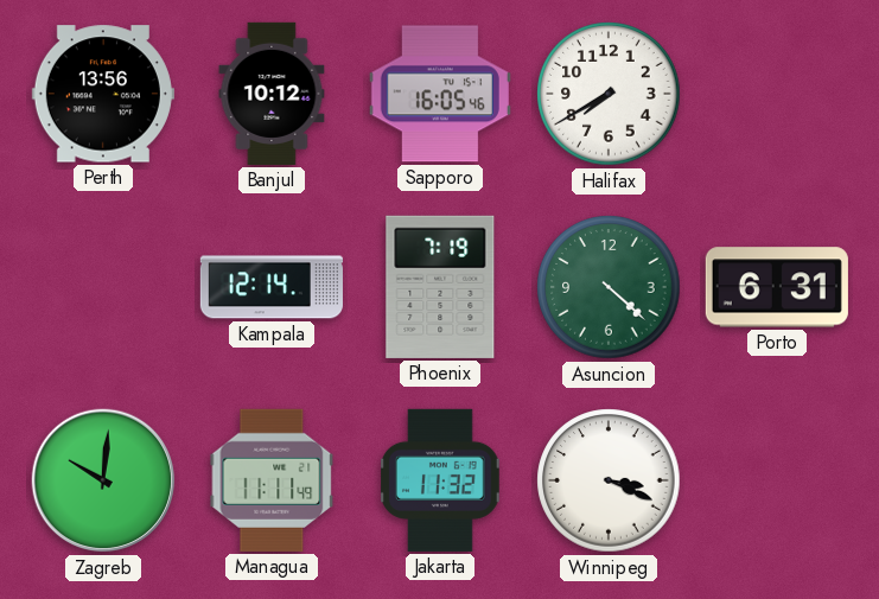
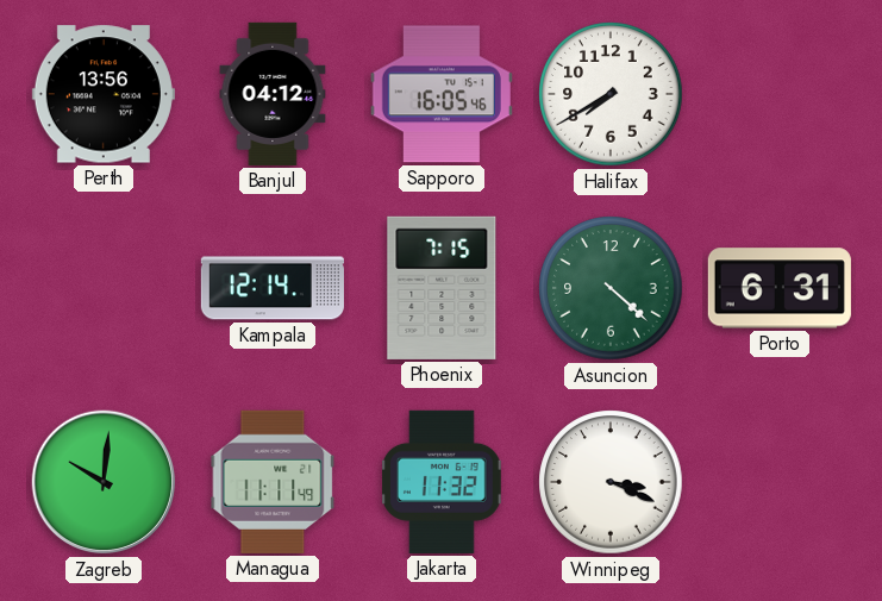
Banjul: 10:12 -> 04:12
Phoenix: 7:19 -> 7:15
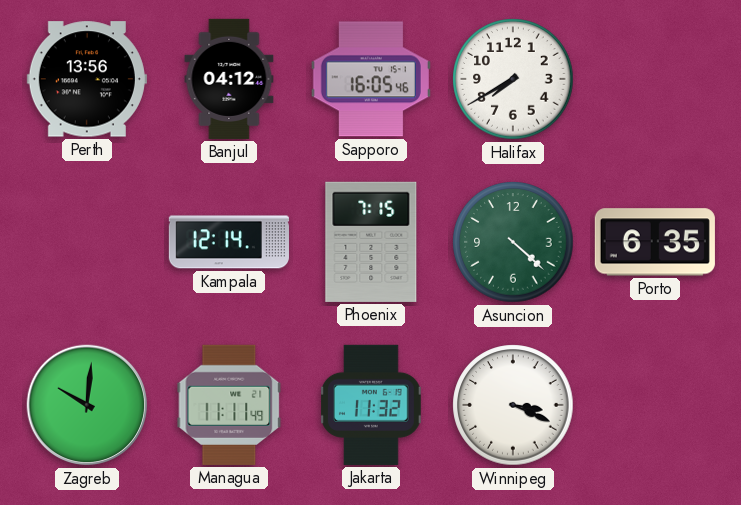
Porto: 6:31 -> 6:35
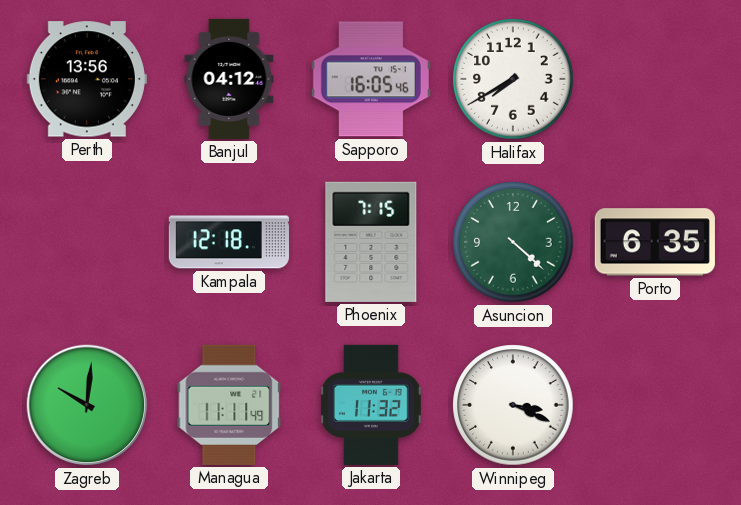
Kampala: 12:14 -> 12:18
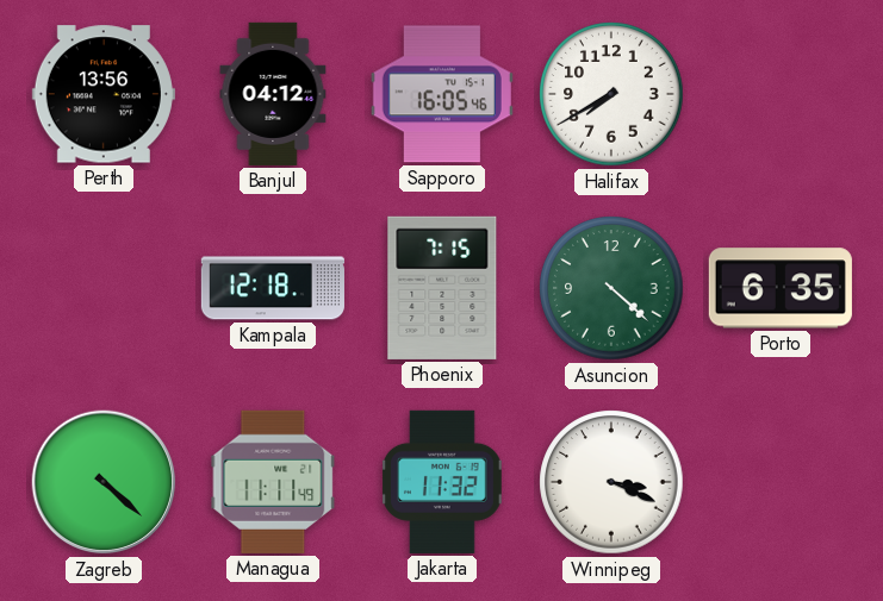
Zagreb: 10:01 -> 4:22
